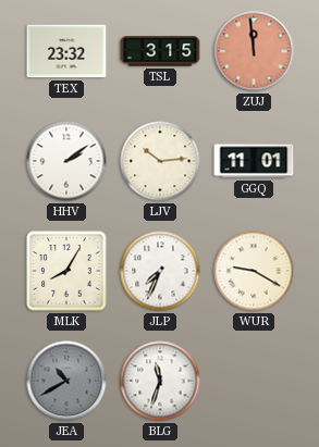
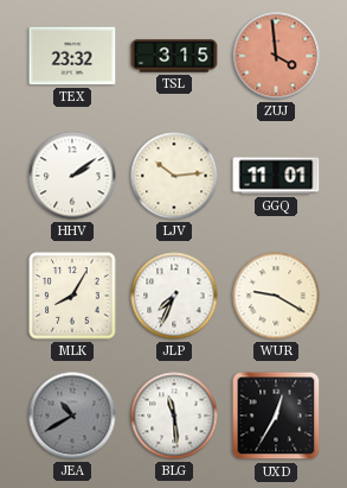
ZUJ: 11:59 -> 3:59
BLG: 11:33 -> 11:29
UXD: none -> 12:35
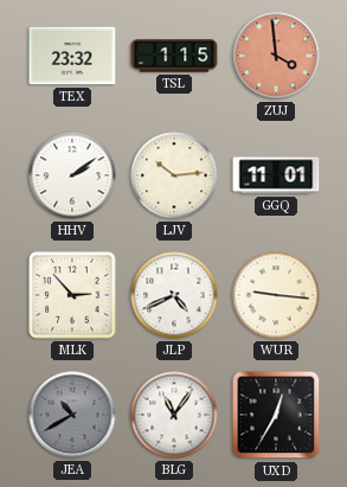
TSL: 3:15 -> 1:15
MLK: 8:05 -> 2:53
JLP: 7:34 -> 4:41
WUR: 9:20 -> 9:16
BLG: 11:29 -> 11:06
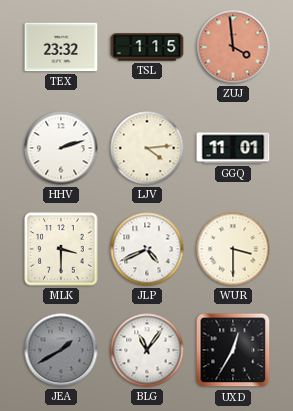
HHV: 2:09 -> 2:12
LJV: 10:14 -> 4:14
MLK: 2:53 -> 3:30
WUR: 9:16 -> 3:30
JEA: 10:40 -> 1:40
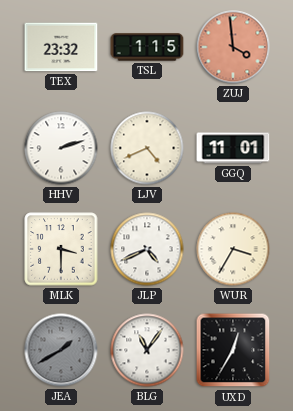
LJV: 4:14 -> 4:41
WUR: 3:30 -> 3:35
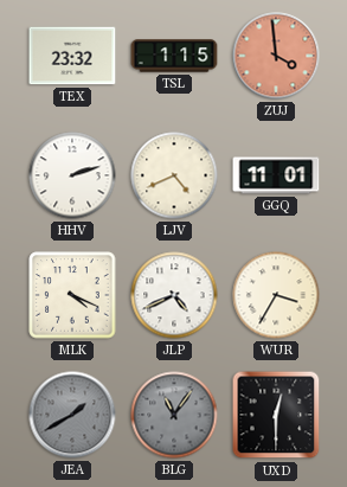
MLK: 3:30 -> 4:19
BLG dial: white -> grey
UXD: 12:35 -> 12:30
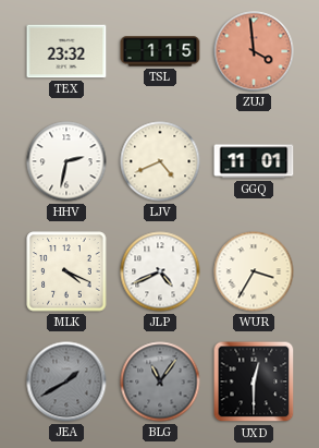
HHV: 2:12 -> 2:32
